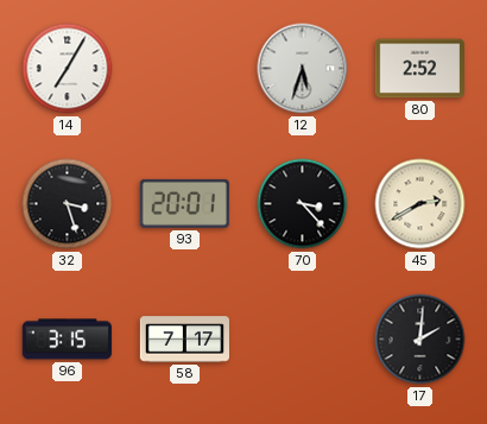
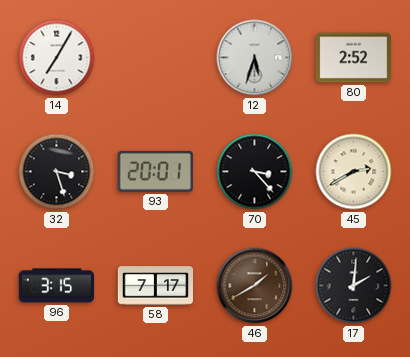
46: none -> 1:40
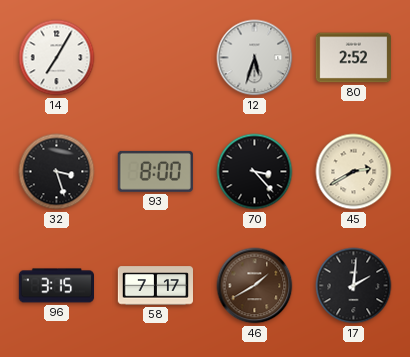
93: 20:01 -> 8:00
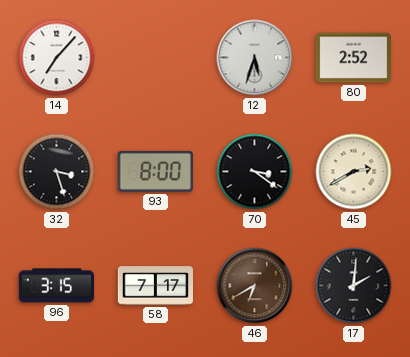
14: 7:05 -> 7:07
70: 3:23 -> 3:21
46: 1:40 -> 6:40
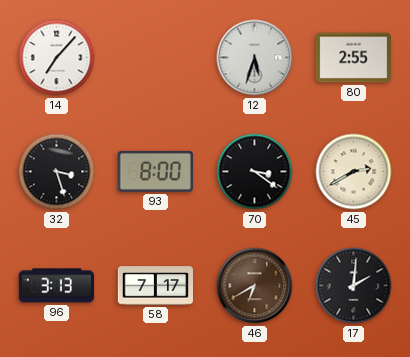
80: 2:52 -> 2:55
96: 3:15 -> 3:13
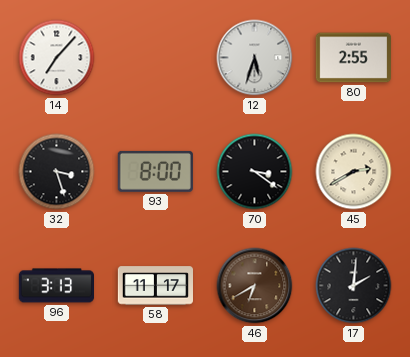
58: 7:17 -> 11:17
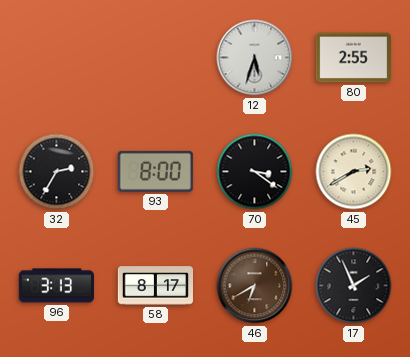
14: 7:07 -> none
32: 3:27 -> 2:35
58: 11:17 -> 8:17
17: 2:01 -> 1:56
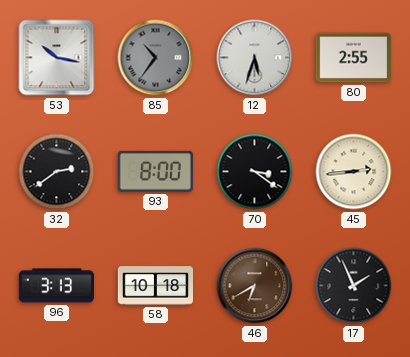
53: none -> 10:17
85: none -> 10:36
32: 2:35 -> 2:39
45: 2:40 -> 2:44
58: 8:17 -> 10:18
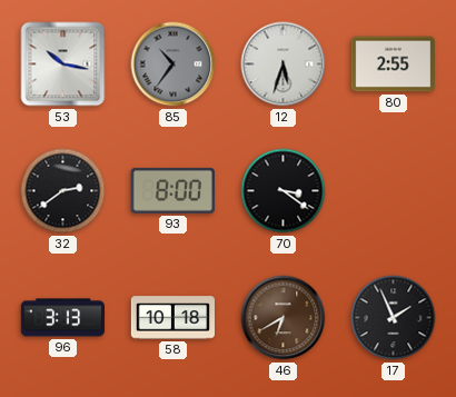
45: 2:44 -> none
